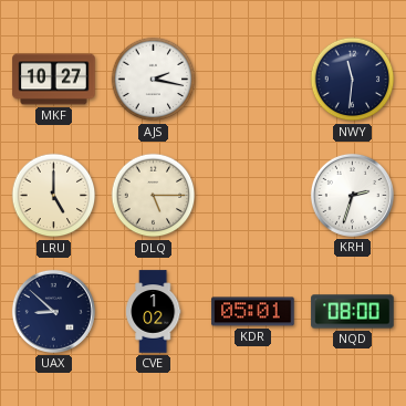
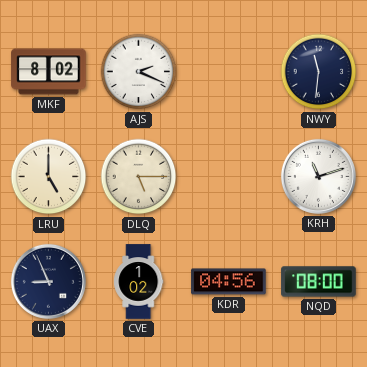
MKF: 10:27 -> 8:02
AJS: 2:17 -> 2:19
KRH: 2:33 -> 11:12
UAX: 8:52 -> 8:56
KDR: 05:01 -> 04:56
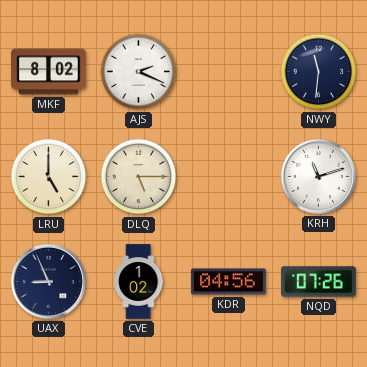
NQD: 08:00 -> 07:26
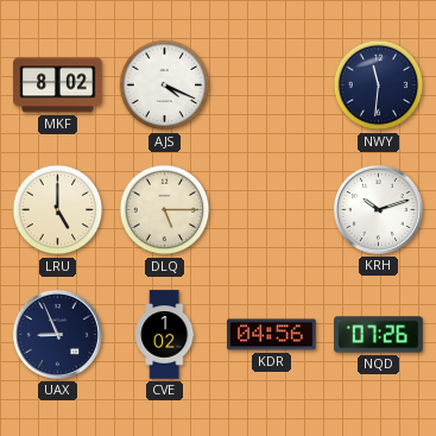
AJS: 2:19 -> 4:19
KRH: 11:12 -> 10:12
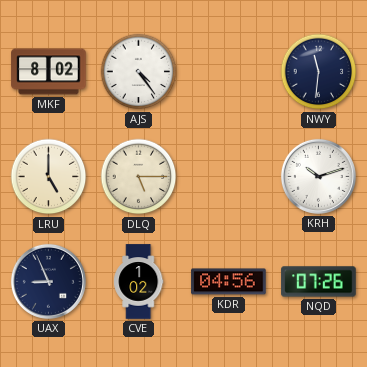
AJS: 4:19 -> 4:24
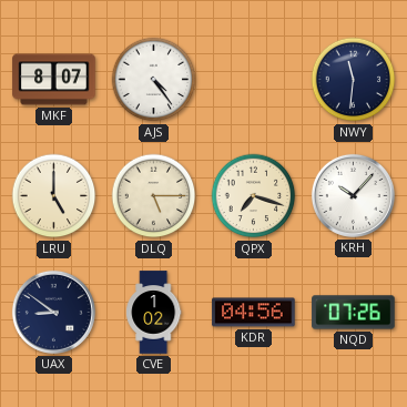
MKF: 8:02 -> 8:07
QPX: none -> 7:18
KRH: 10:12 -> 10:07
UAX: 8:56 -> 8:51
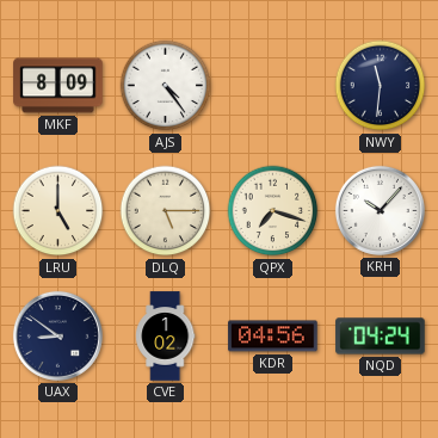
MKF: 8:07 -> 8:09
NQD: 07:26 -> 04:24
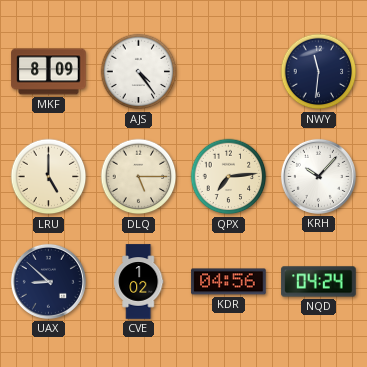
QPX: 7:18 -> 7:14
UAX: 8:51 -> 8:52
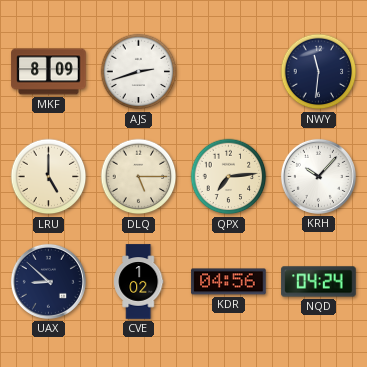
AJS: 4:24 -> 2:42
